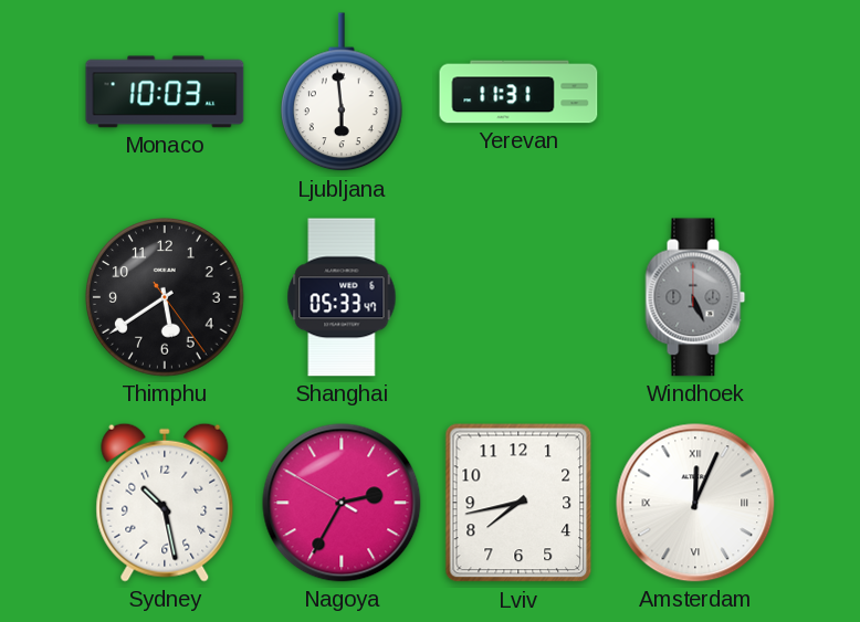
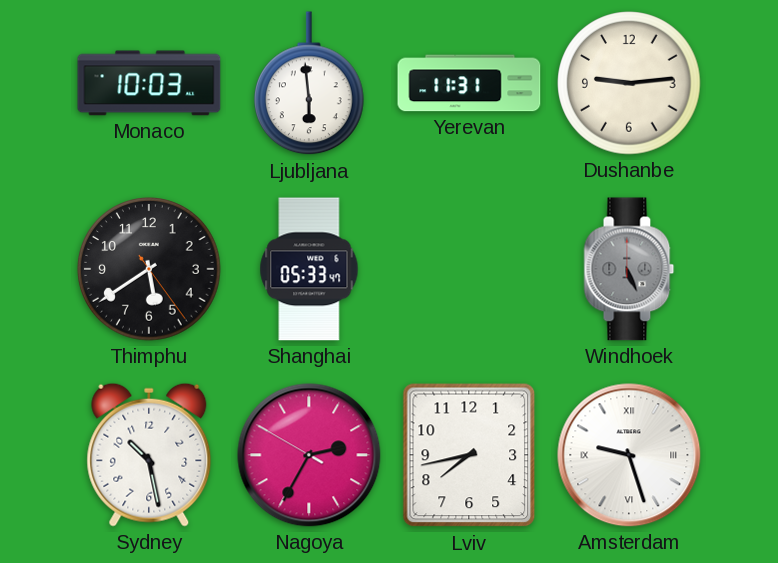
Dushanbe: none -> 9:14
Amsterdam: 12:04 -> 9:27
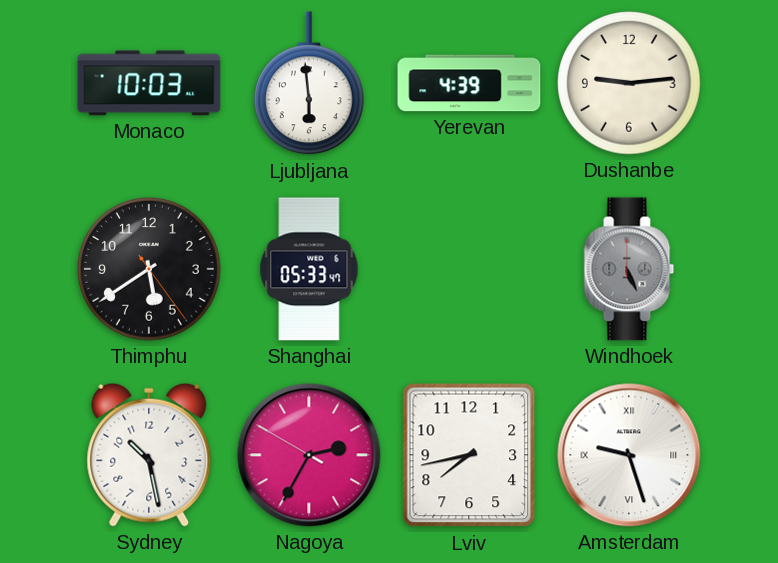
Yerevan: 11:31 -> 4:39
